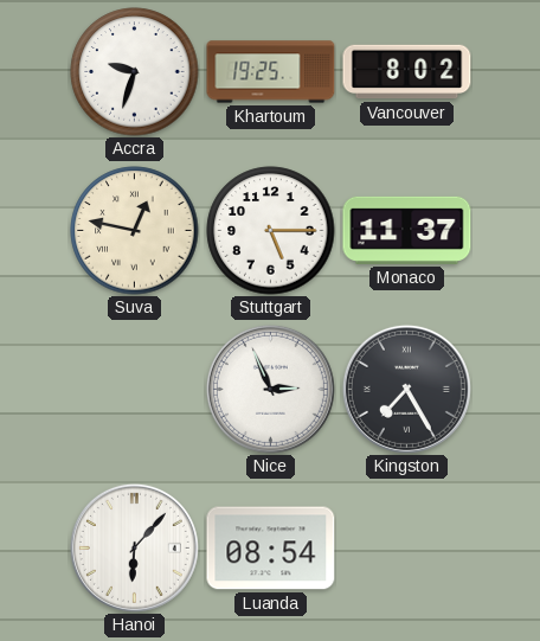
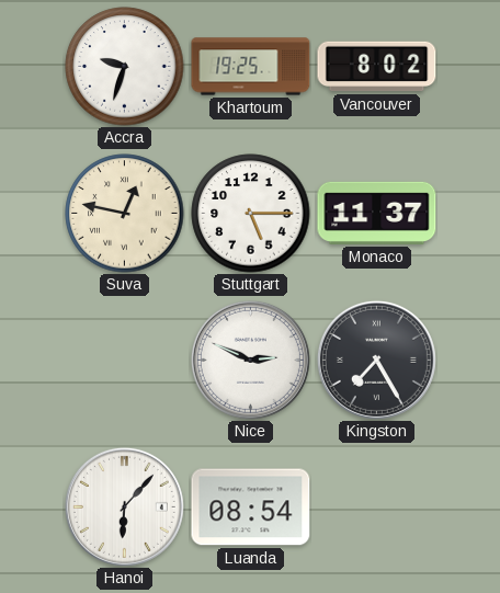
Nice: 2:56 -> 2:49
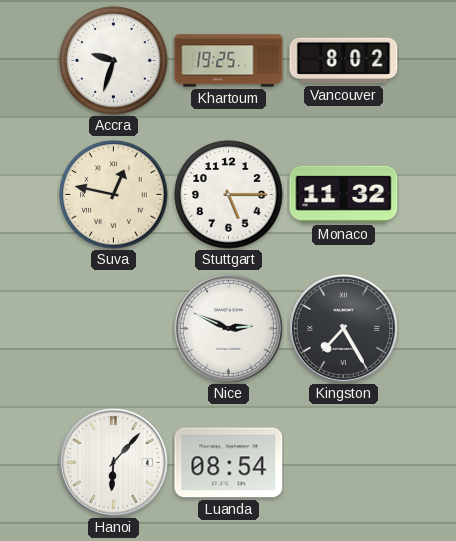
Monaco: 11:37 -> 11:32
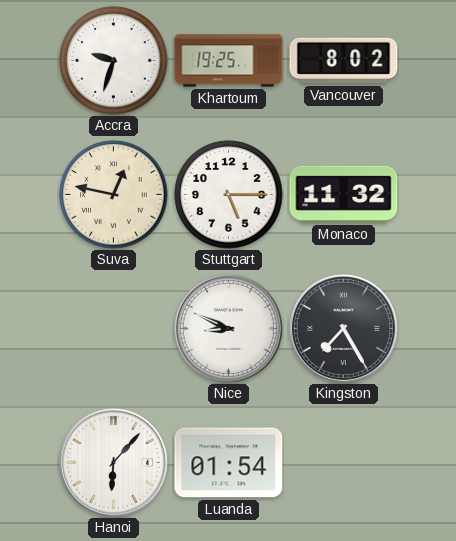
Nice: 2:49 -> 8:49
Luanda: 08:54 -> 01:54
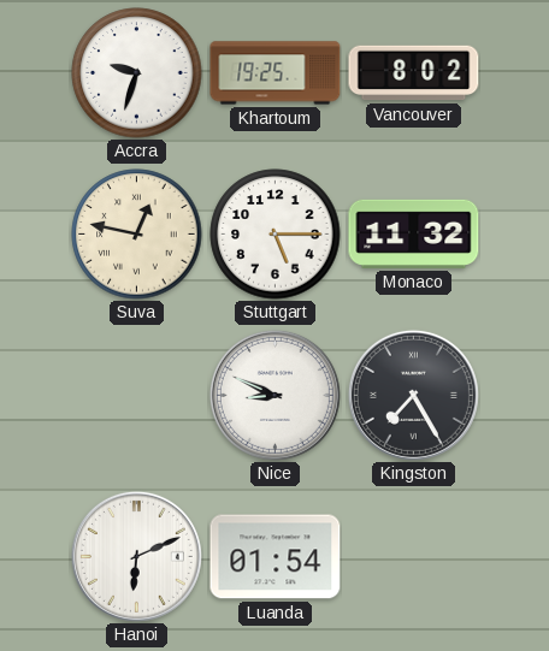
Hanoi: 6:07 -> 6:11
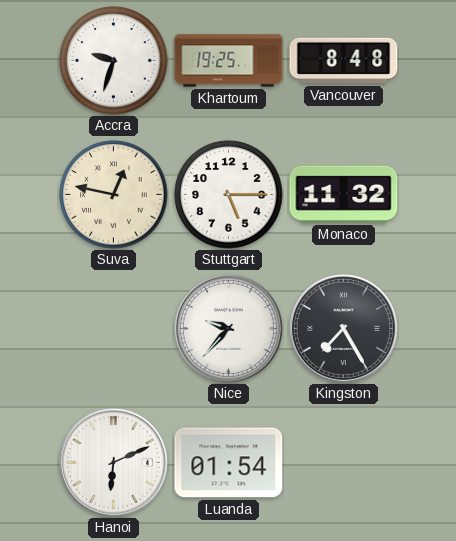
Vancouver: 8:02 -> 8:48
Nice: 8:49 -> 9:37
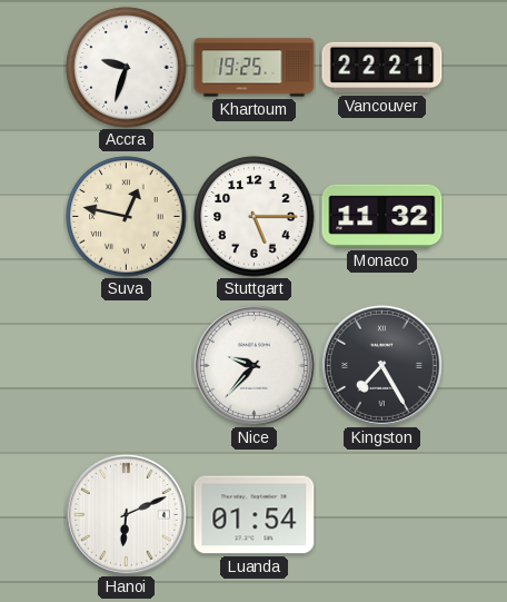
Vancouver: 8:48 -> 22:21
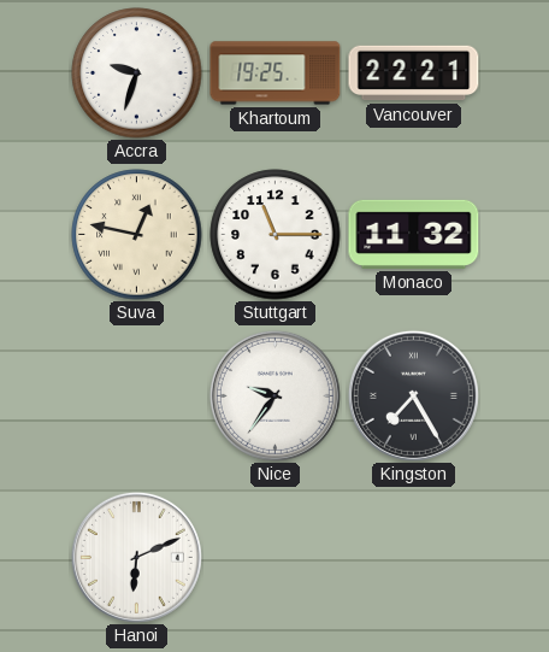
Stuttgart: 5:15 -> 11:15
Nice: 9:37 -> 9:36
Luanda: 01:54 -> none
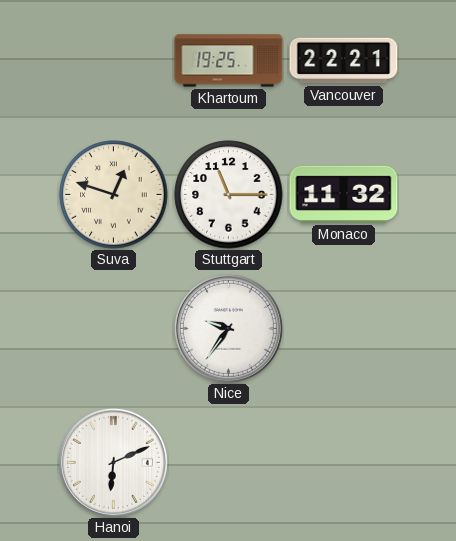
Accra: 9:33 -> none
Suva: 12:47 -> 12:48
Kingston: 7:25 -> none
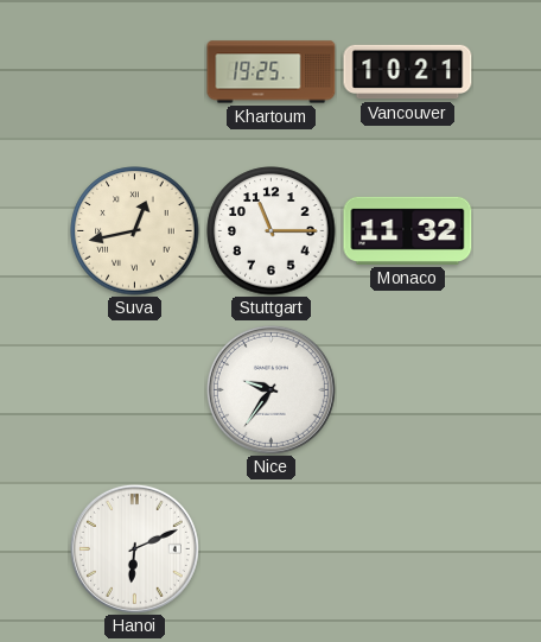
Vancouver: 22:21 -> 10:21
Suva: 12:48 -> 12:43
